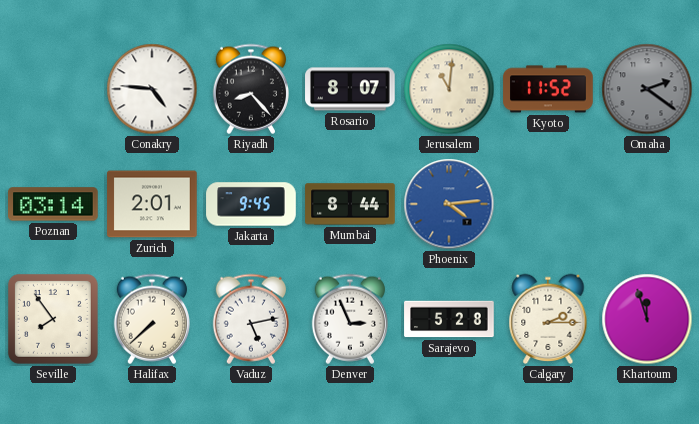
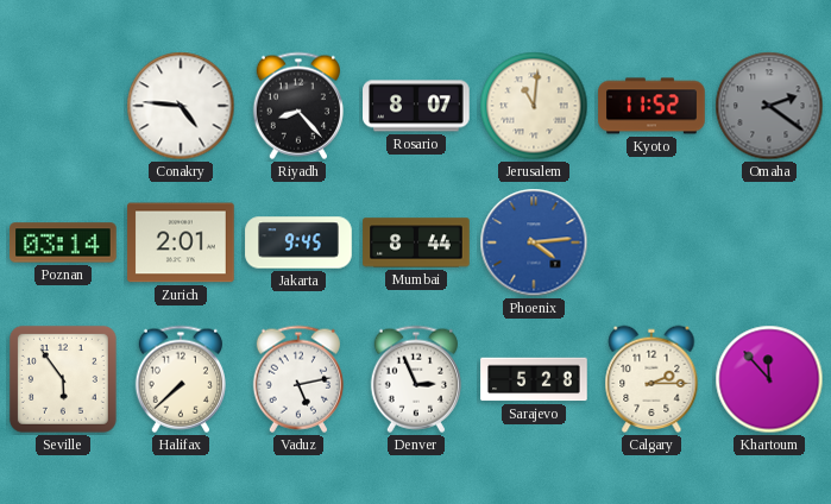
Seville: 7:54 -> 5:54
Khartoum: 11:57 -> 11:53
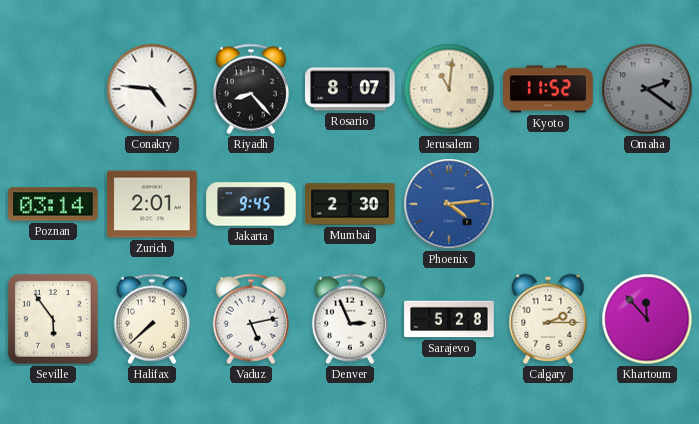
Mumbai: 8:44 -> 2:30
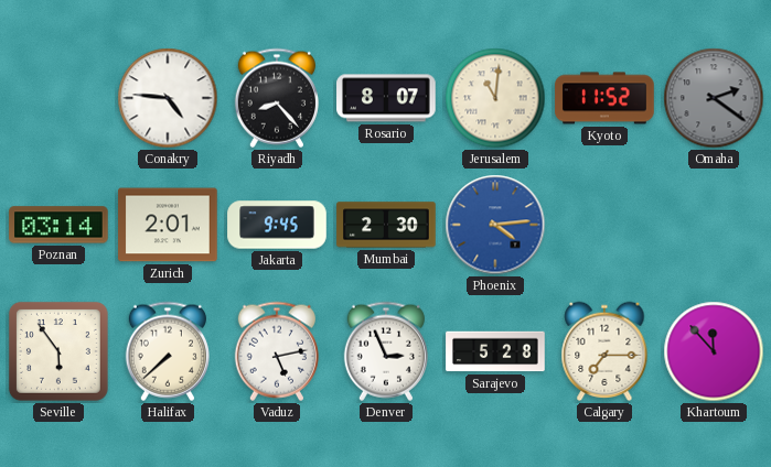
Calgary: 2:15 -> 7:15
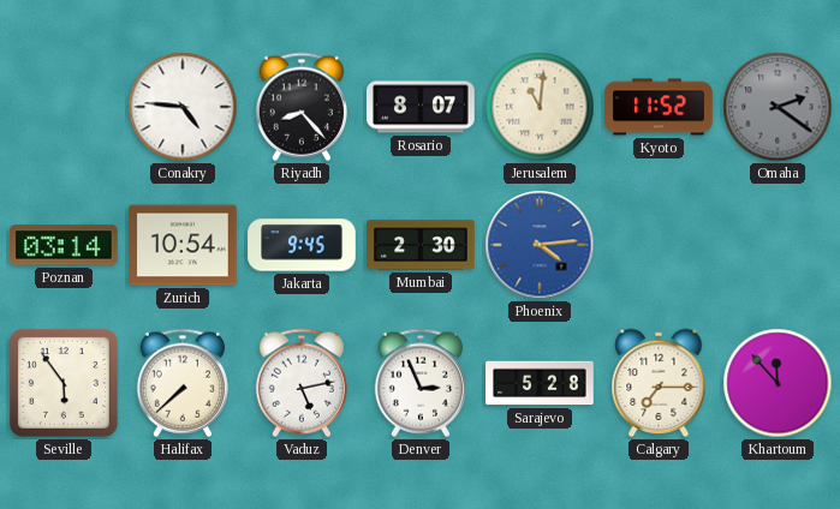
Zurich: 2:01 -> 10:54
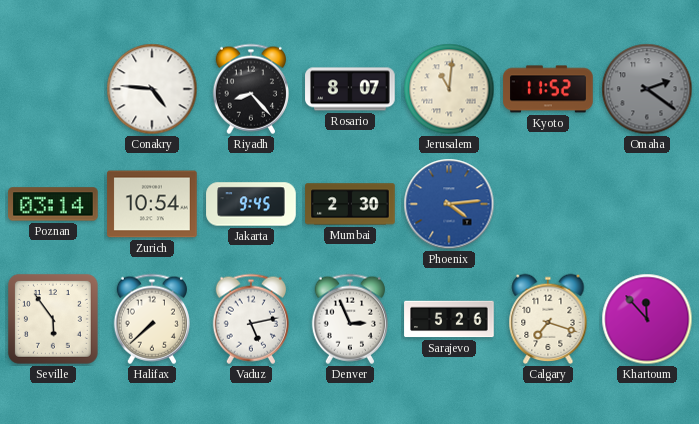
Sarajevo: 5:28 -> 5:26
Calgary: 7:15 -> 7:18
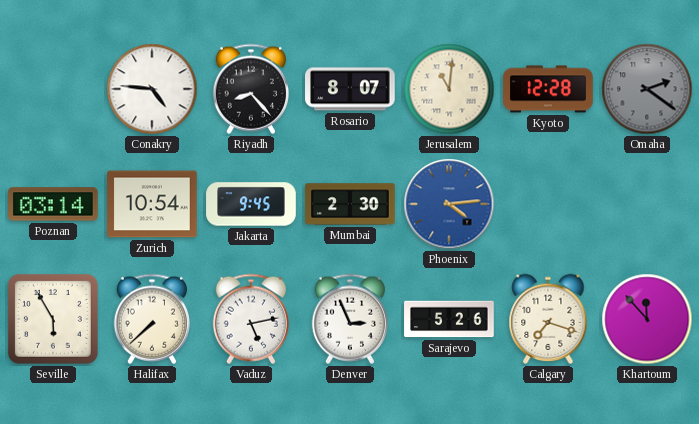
Kyoto: 11:52 -> 12:28
Seville: 5:54 -> 5:55
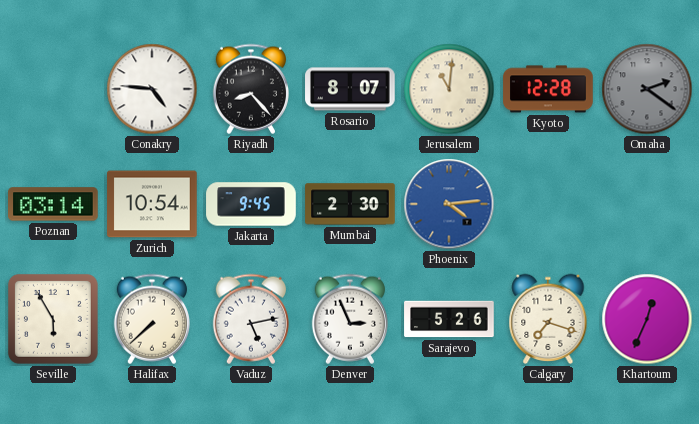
Khartoum: 11:53 -> 12:34
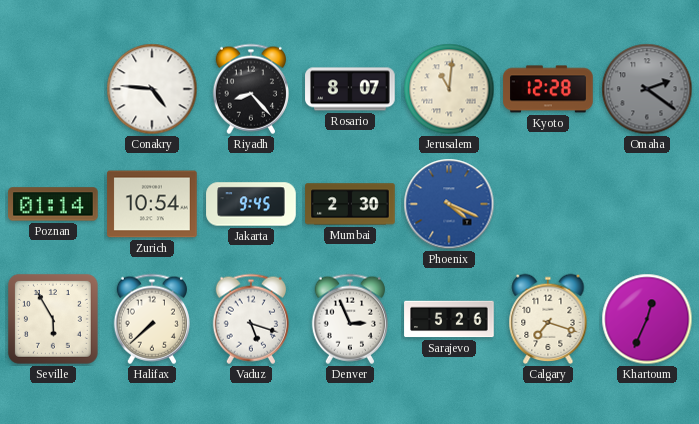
Poznan: 03:14 -> 01:14
Phoenix: 4:14 -> 4:19
Vaduz: 5:13 -> 5:18
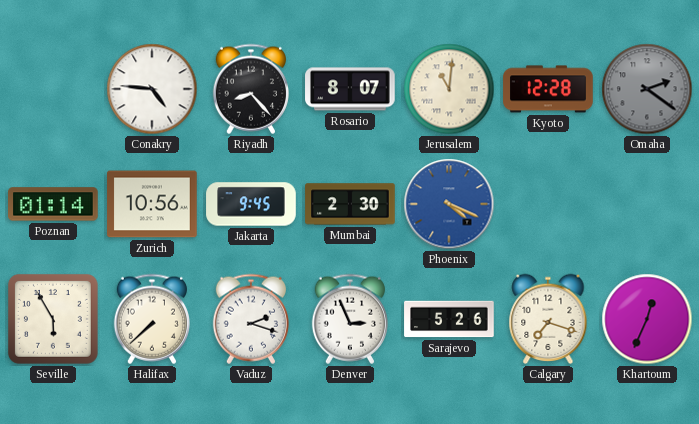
Zurich: 10:54 -> 10:56
Vaduz: 5:18 -> 2:18
